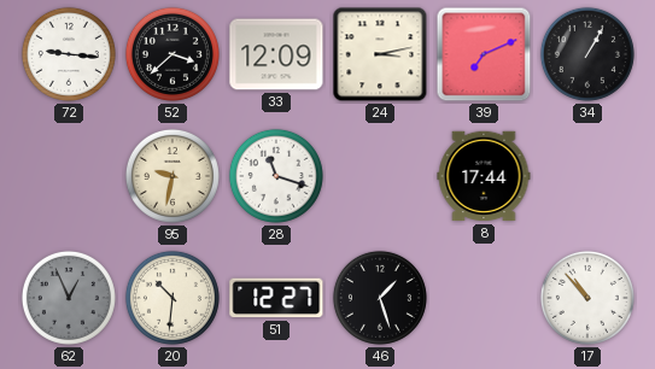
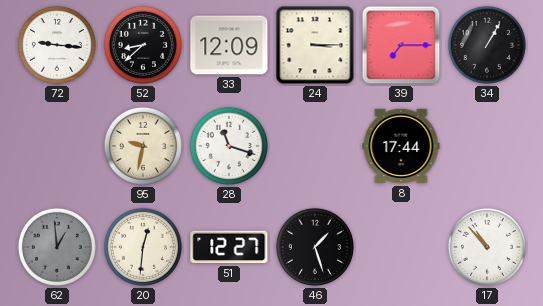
52: 3:38 -> 8:38
24: 3:13 -> 3:15
39: 7:11 -> 7:15
62: 12:56 -> 12:59
20: 10:31 -> 12:31
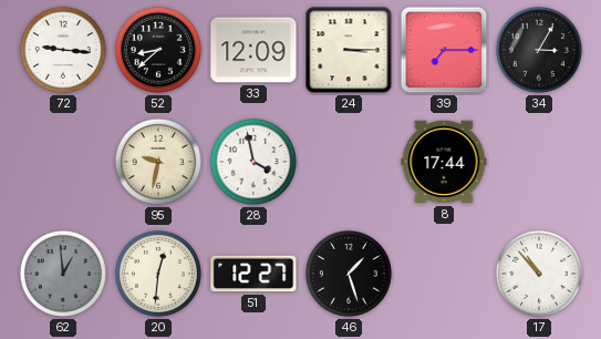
34: 1:05 -> 3:05
28: 11:18 -> 3:58
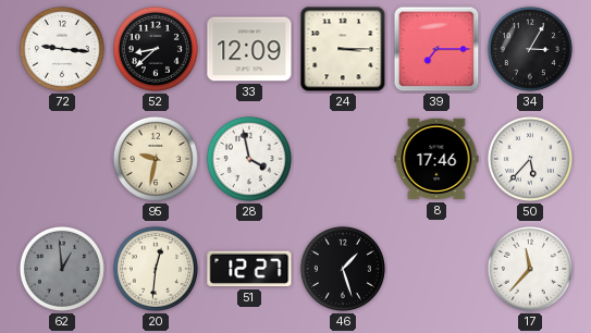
8: 17:44 -> 17:46
50: none -> 5:37
17: 10:53 -> 11:37
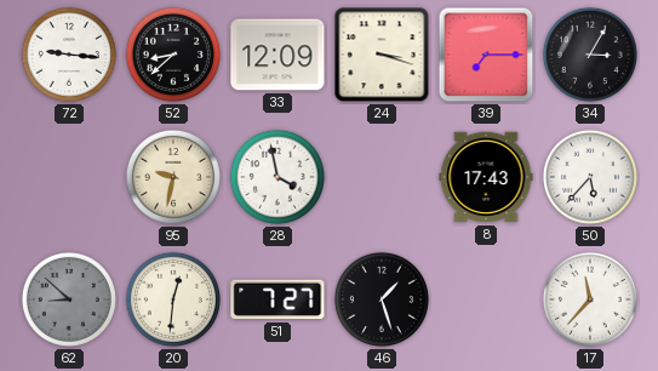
24: 3:15 -> 3:18
8: 17:46 -> 17:43
62: 12:59 -> 8:52
51: 12:27 -> 7:27
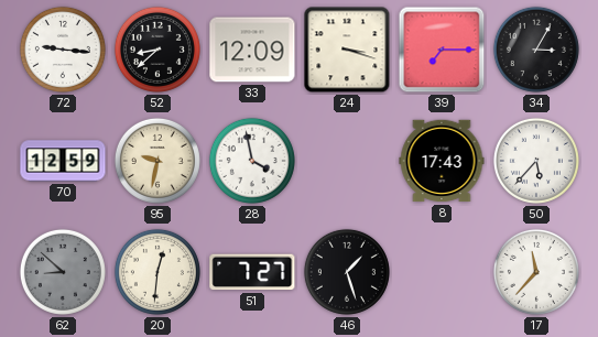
70: none -> 12:59
